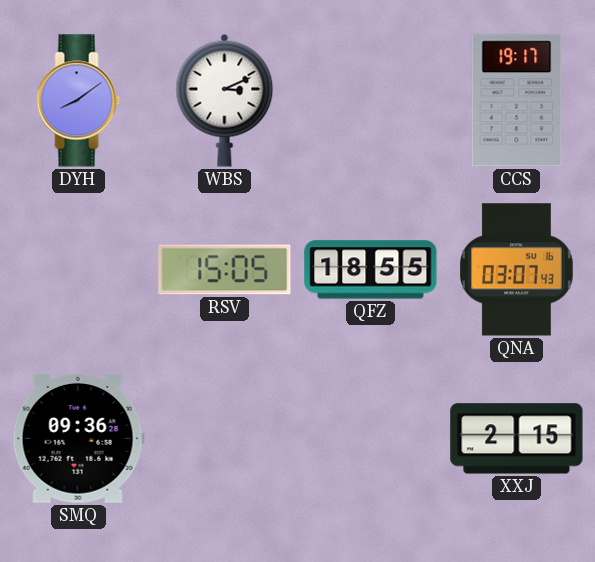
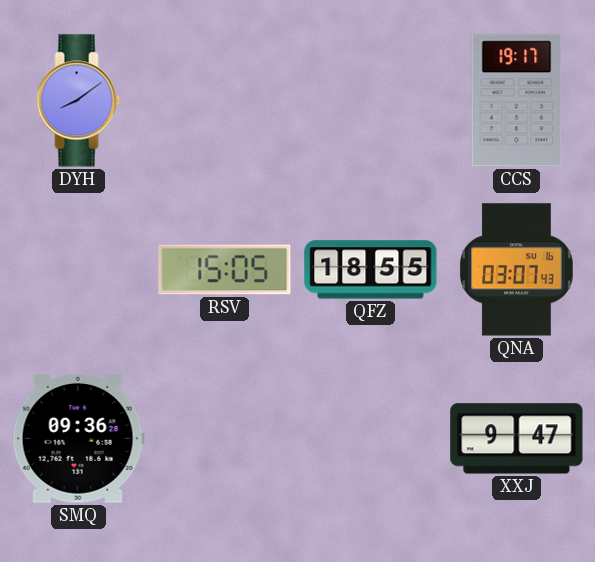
WBS: 3:11 -> none
XXJ: 2:15 -> 9:47
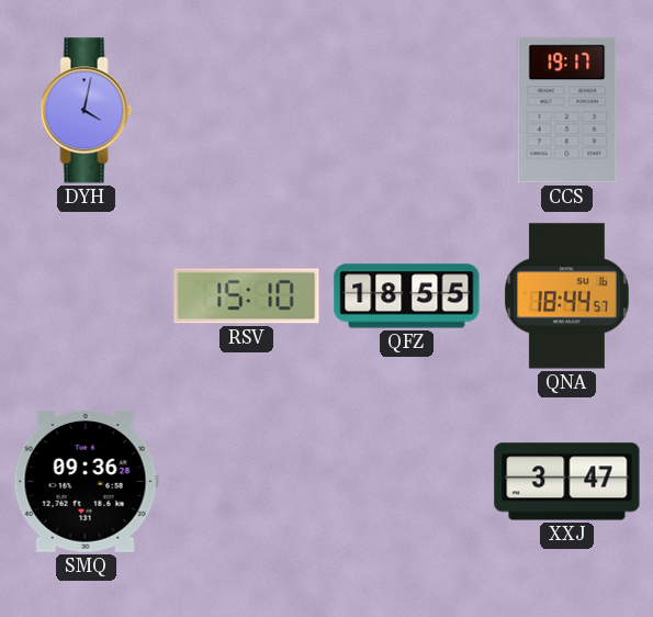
DYH: 8:09 -> 4:02
RSV: 15:05 -> 15:10
QNA: 03:07 -> 18:44
XXJ: 9:47 -> 3:47
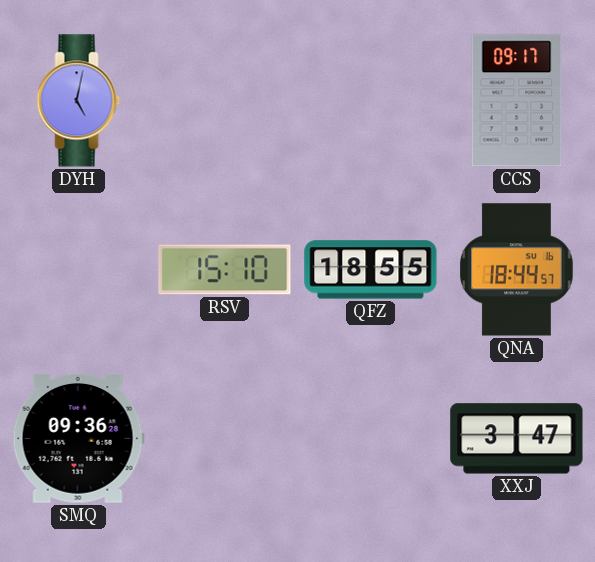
DYH: 4:02 -> 5:02
CCS: 19:17 -> 09:17
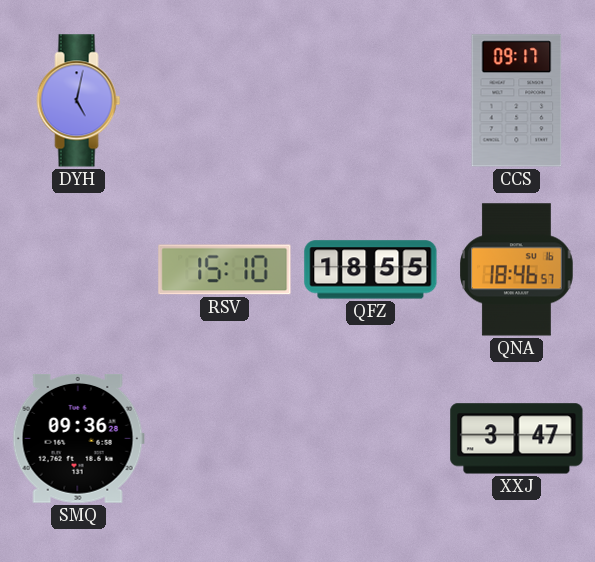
QNA: 18:44 -> 18:46
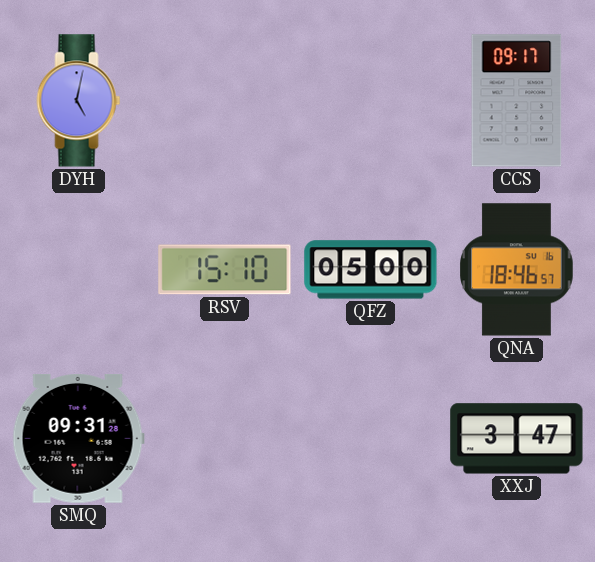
QFZ: 18:55 -> 05:00
SMQ: 09:36 -> 09:31
